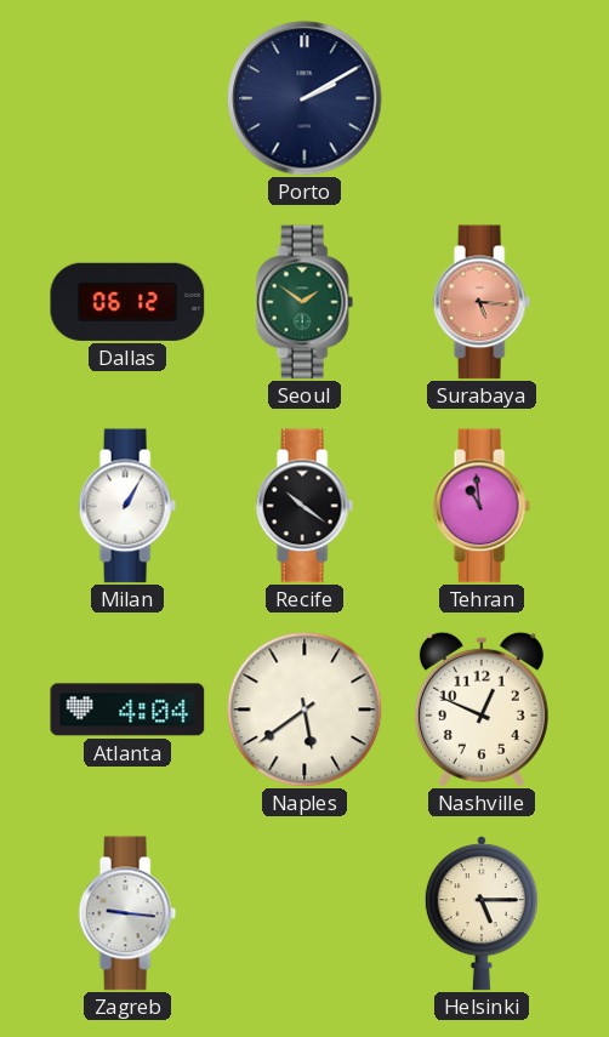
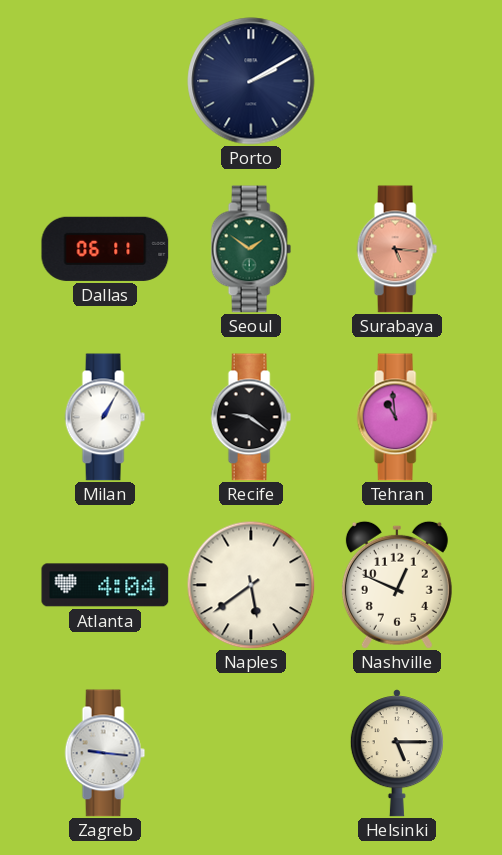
Dallas: 06:12 -> 06:11
Recife: 10:21 -> 9:21
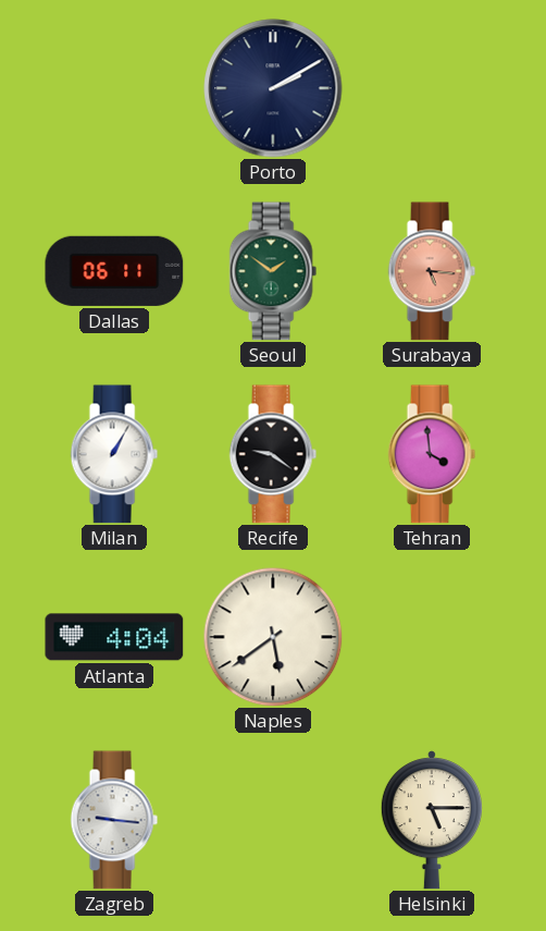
Tehran: 10:59 -> 3:59
Nashville: 12:49 -> none
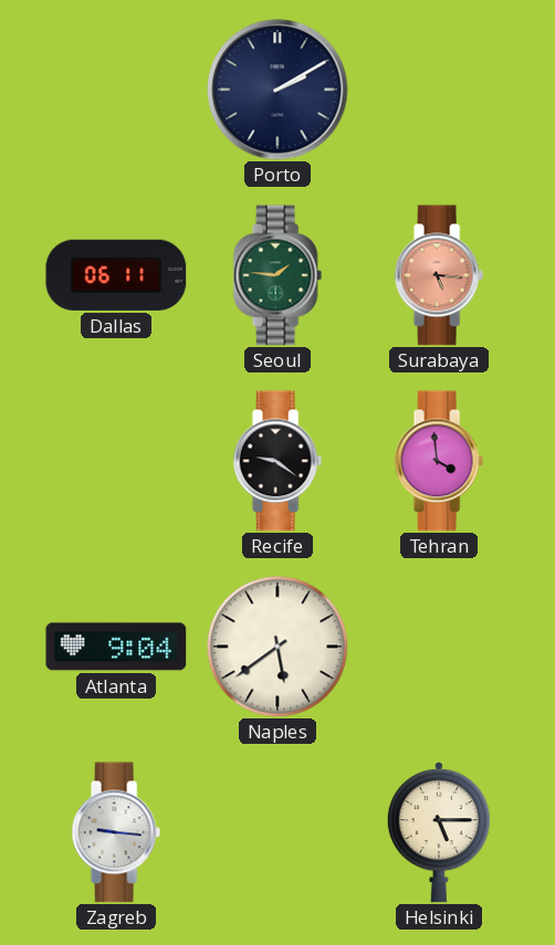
Seoul: 1:51 -> 1:46
Milan: 1:05 -> none
Atlanta: 4:04 -> 9:04
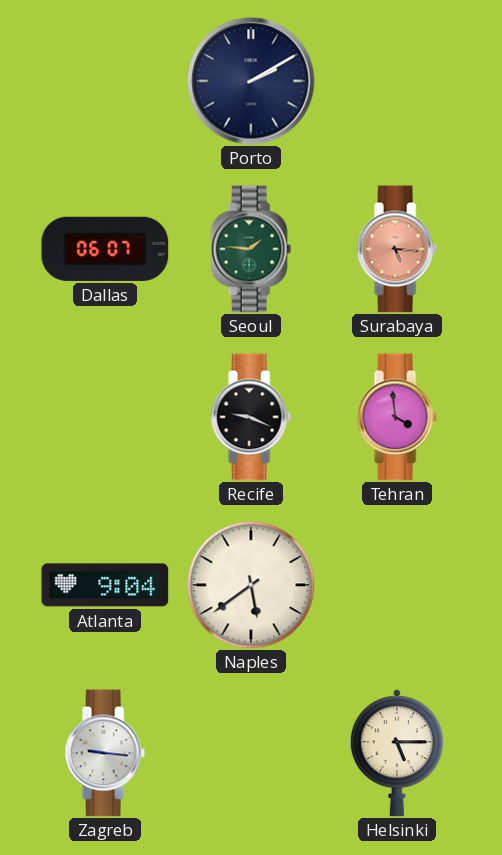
Dallas: 06:11 -> 06:07
Recife: 9:21 -> 9:19
